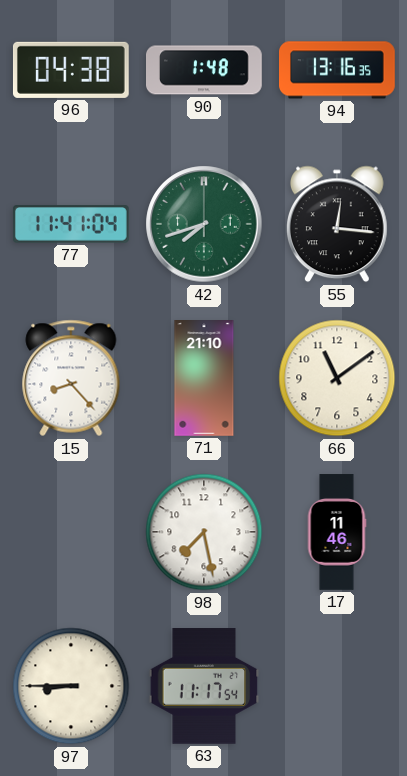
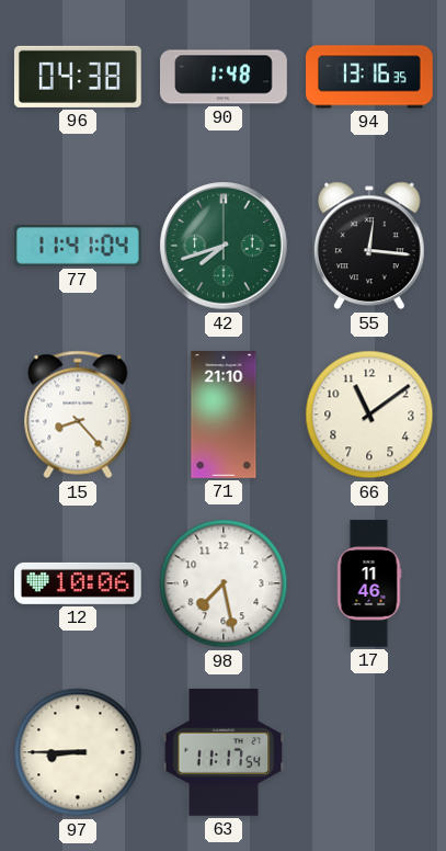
12: none -> 10:06
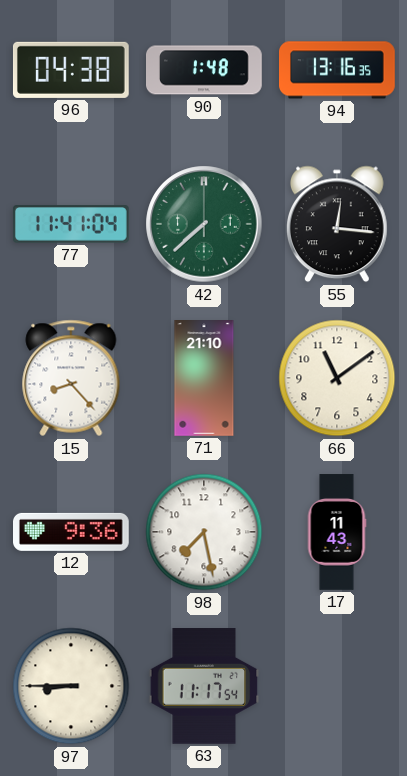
42: 7:42 -> 7:38
12: 10:06 -> 9:36
17: 11:46 -> 11:43
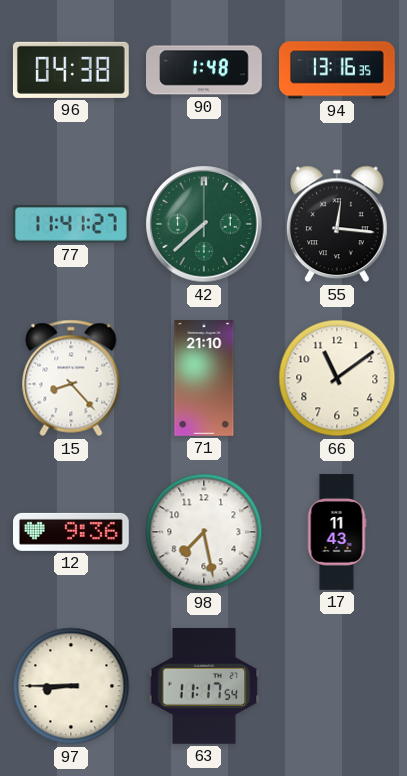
77: 11:41:04 -> 11:41:27
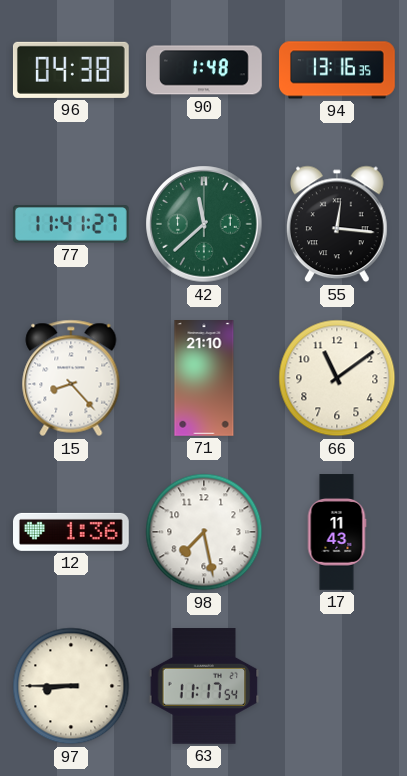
42: 7:38 -> 11:38
12: 9:36 -> 1:36
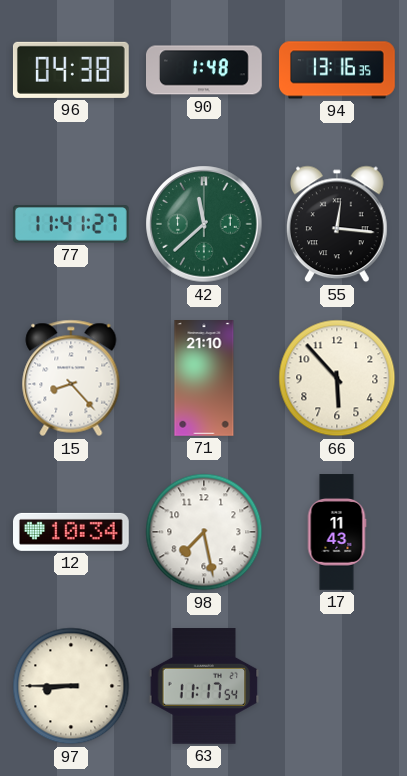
66: 11:09 -> 5:53
12: 1:36 -> 10:34
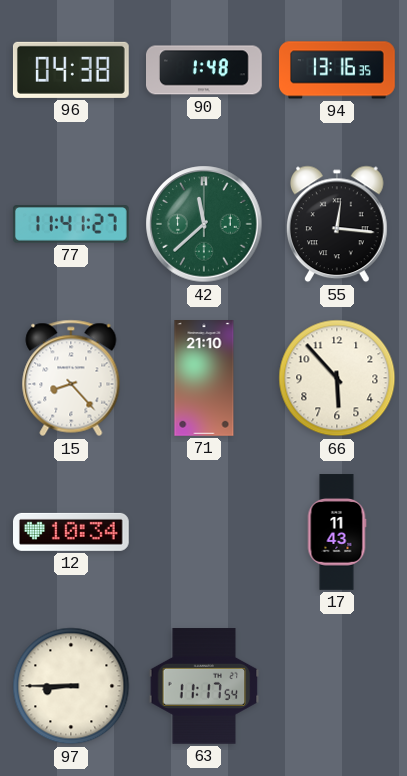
98: 7:28 -> none
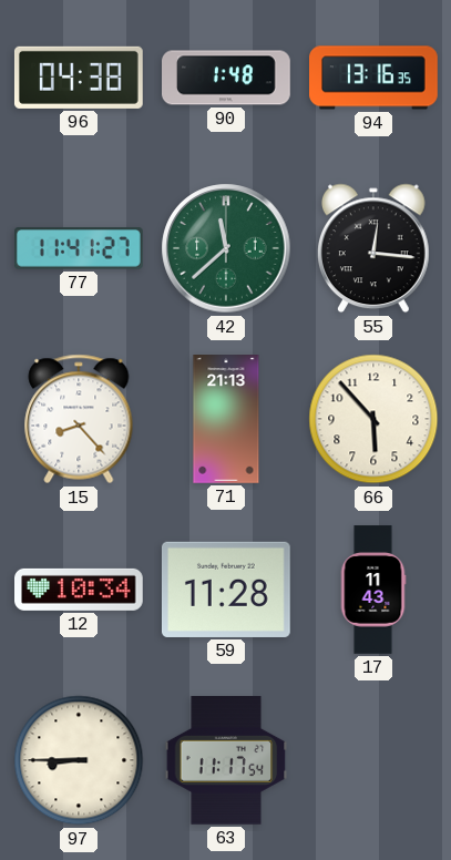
71: 21:10 -> 21:13
59: none -> 11:28
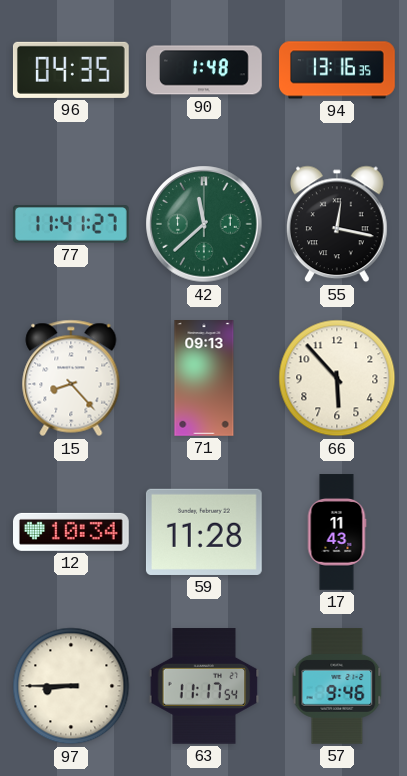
96: 04:38 -> 04:35
55: 12:16 -> 12:17
71: 21:13 -> 09:13
57: none -> 9:46
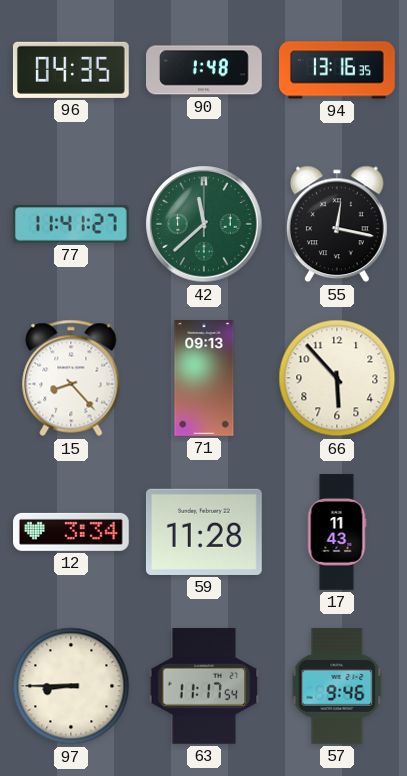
12: 10:34 -> 3:34
